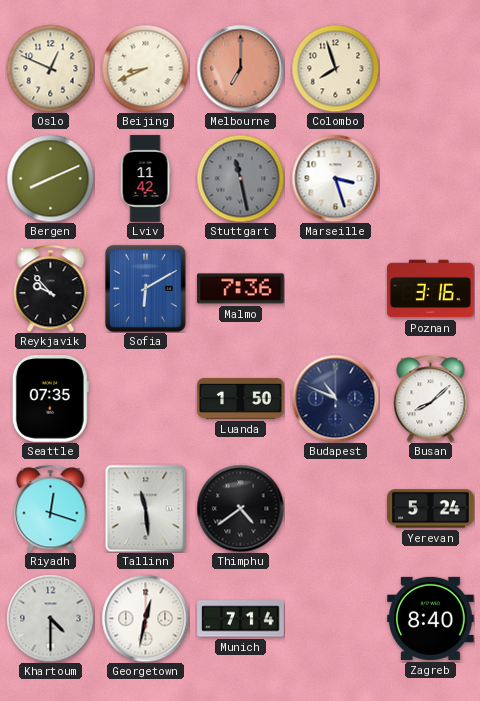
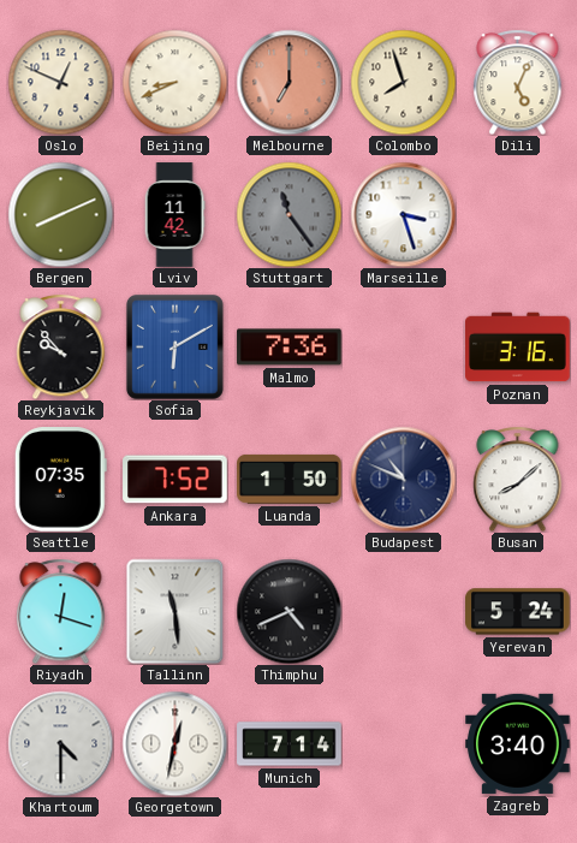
Dili: none -> 5:04
Stuttgart: 11:28 -> 11:24
Ankara: none -> 7:52
Thimphu: 4:39 -> 4:41
Zagreb: 8:40 -> 3:40
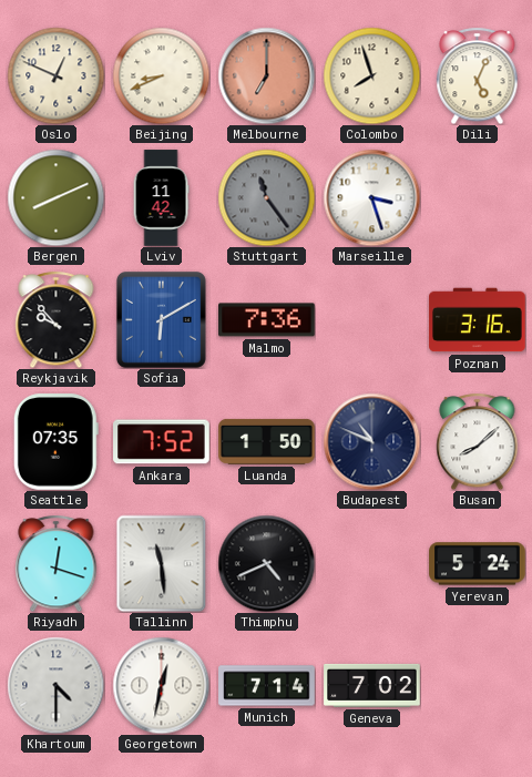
Geneva: none -> 7:02
Zagreb: 3:40 -> none
